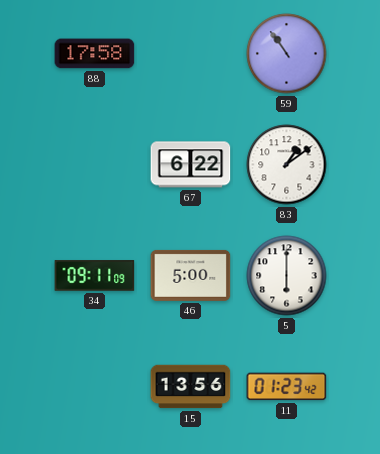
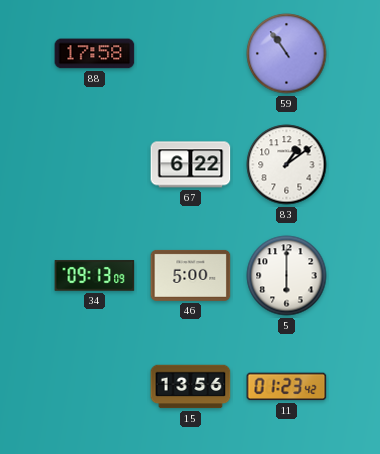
34: 09:11 -> 09:13
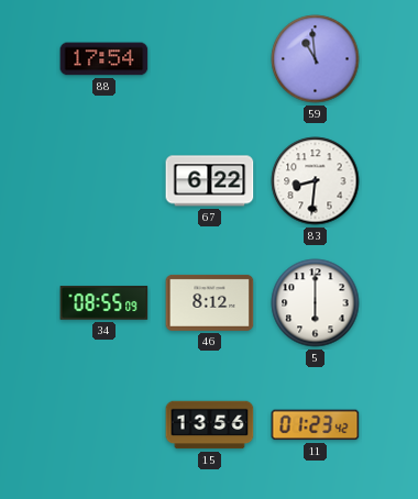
88: 17:58 -> 17:54
59: 10:54 -> 10:59
83: 1:09 -> 8:31
34: 09:13 -> 08:55
46: 5:00 -> 8:12
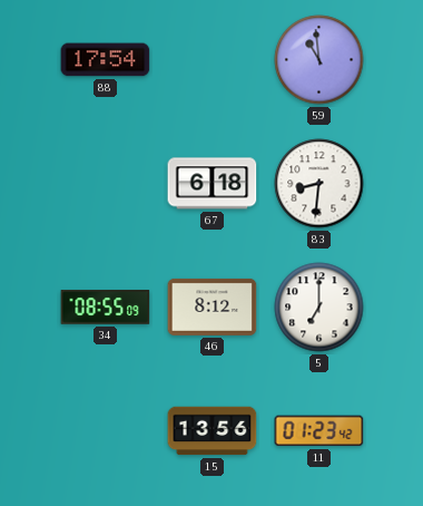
67: 6:22 -> 6:18
5: 6:00 -> 7:00
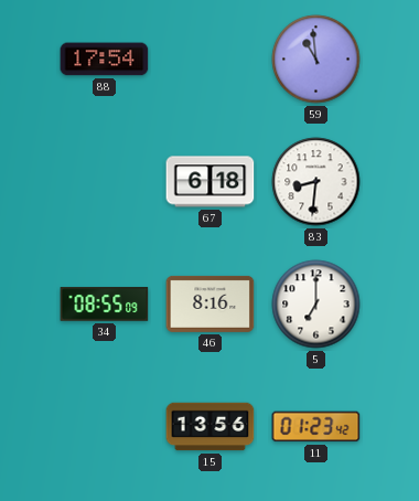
46: 8:12 -> 8:16
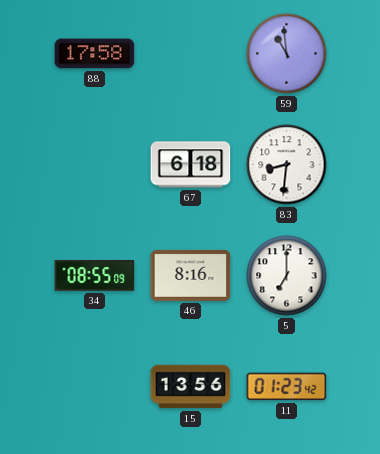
88: 17:54 -> 17:58
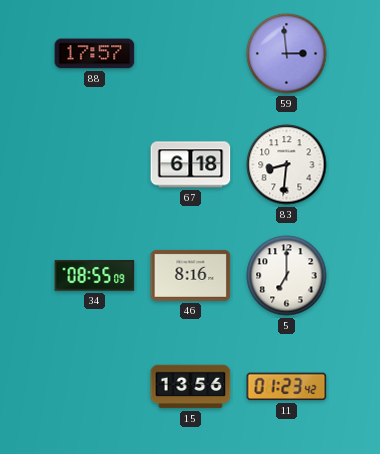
88: 17:58 -> 17:57
59: 10:59 -> 2:59
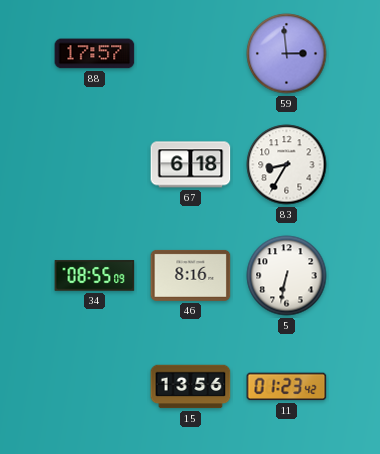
83: 8:31 -> 8:35
5: 7:00 -> 6:32
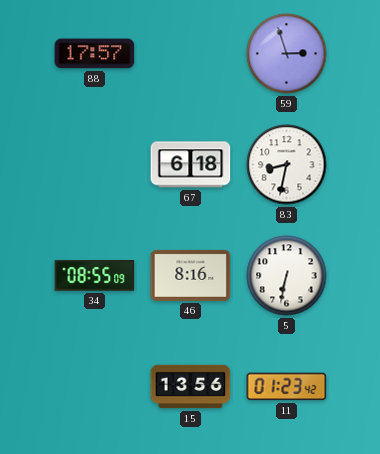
59: 2:59 -> 2:57
83: 8:35 -> 8:32
